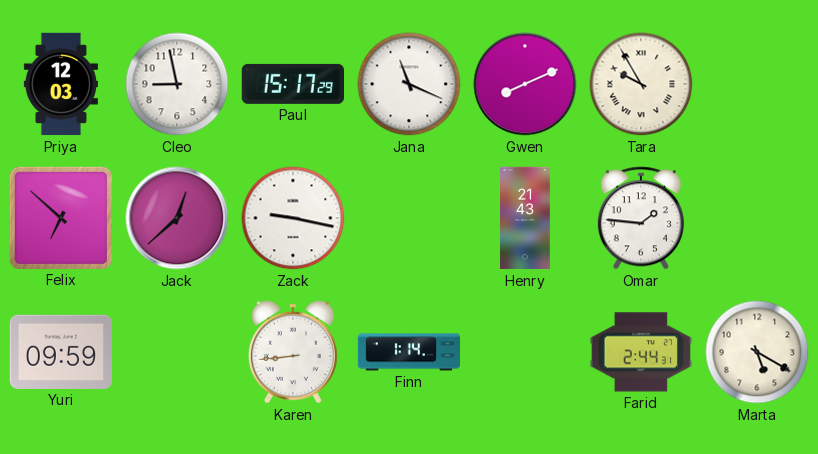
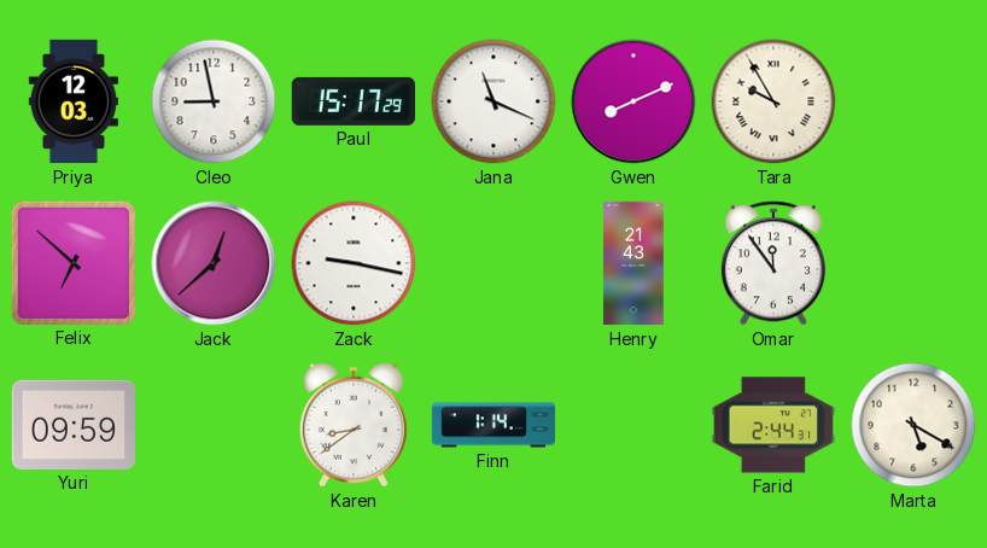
Omar: 1:46 -> 11:54
Karen: 8:44 -> 8:39
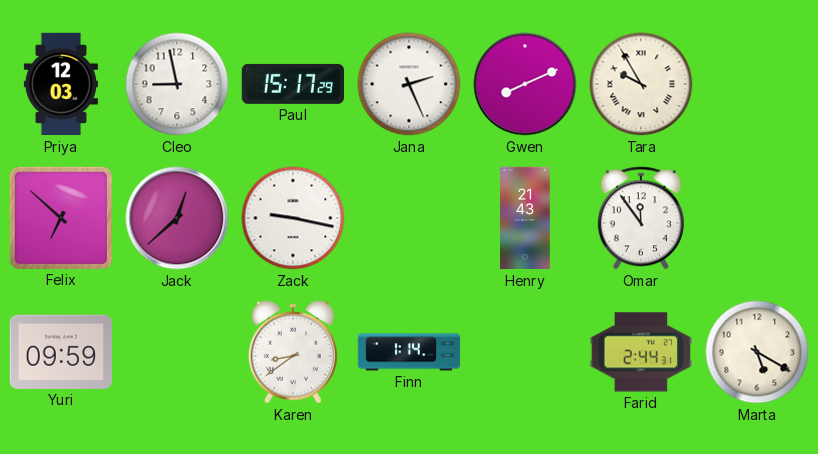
Jana: 11:19 -> 2:26
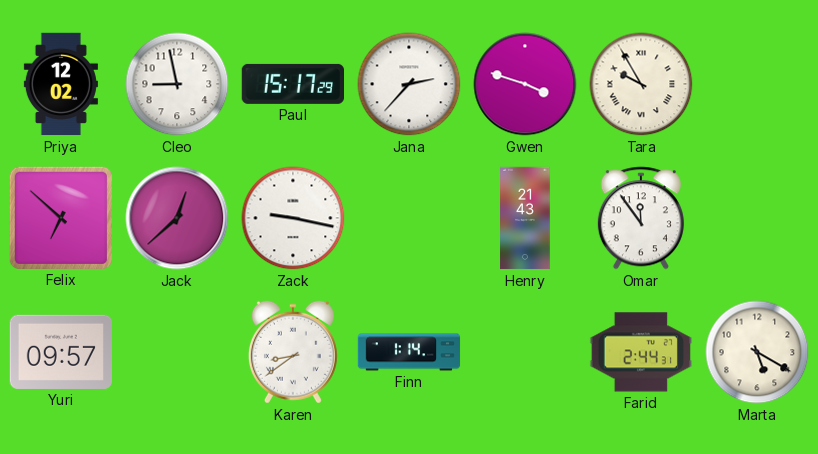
Priya: 12:03 -> 12:02
Jana: 2:26 -> 2:37
Gwen: 8:11 -> 3:48
Yuri: 09:59 -> 09:57
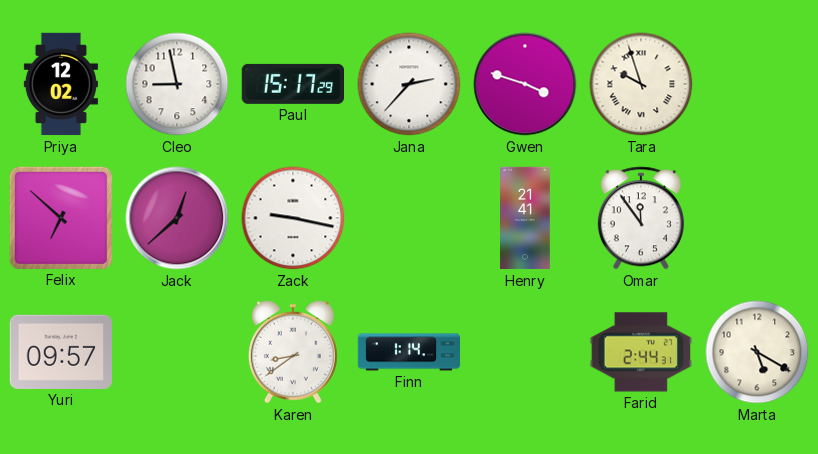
Tara: 9:55 -> 9:57
Henry: 21:43 -> 21:41
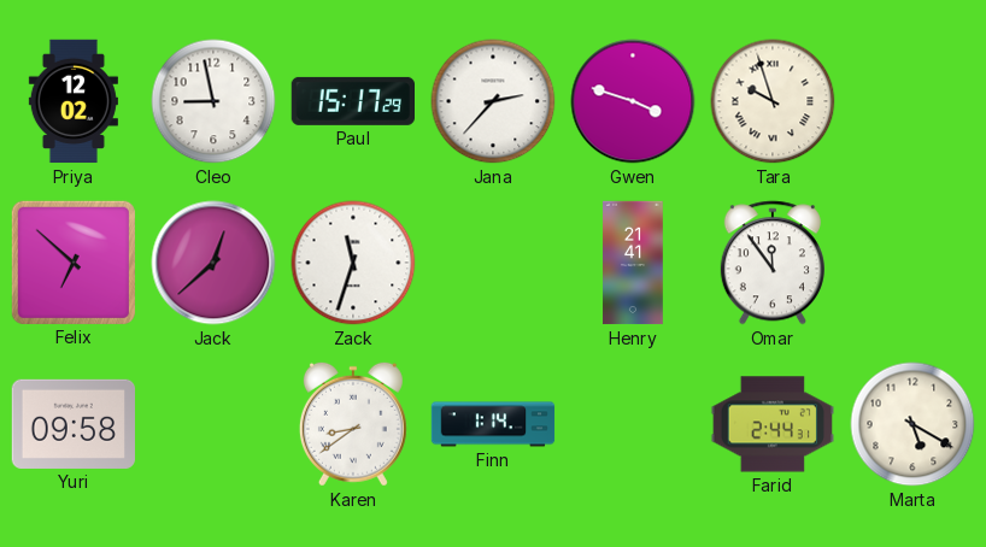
Zack: 9:17 -> 11:33
Yuri: 09:57 -> 09:58
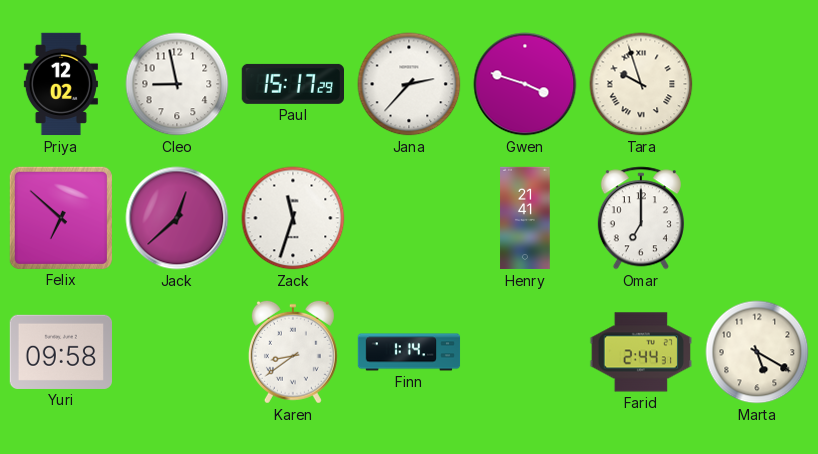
Omar: 11:54 -> 7:00
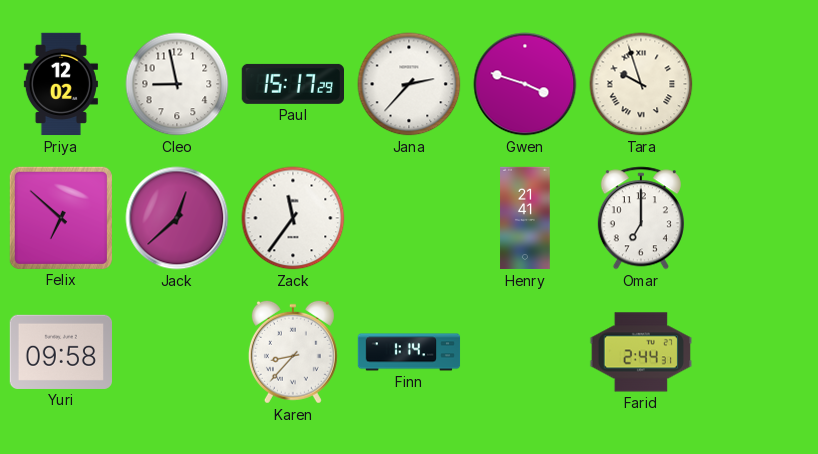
Zack: 11:33 -> 11:36
Karen: 8:39 -> 8:37
Marta: 5:20 -> none
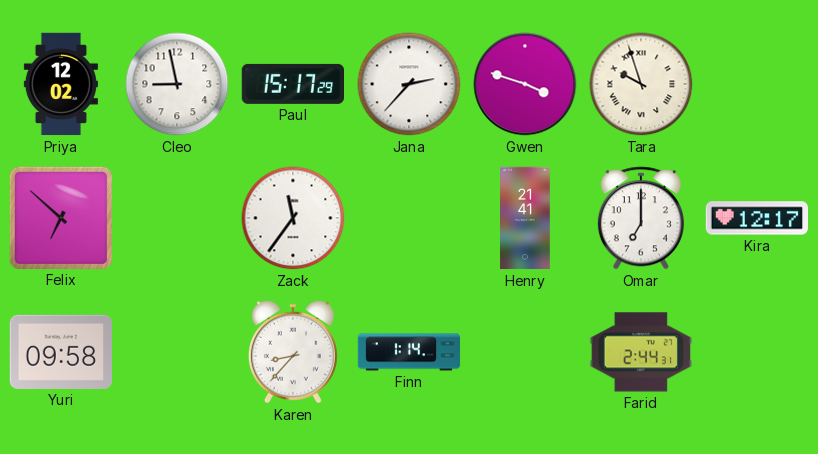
Jack: 12:38 -> none
Kira: none -> 12:17
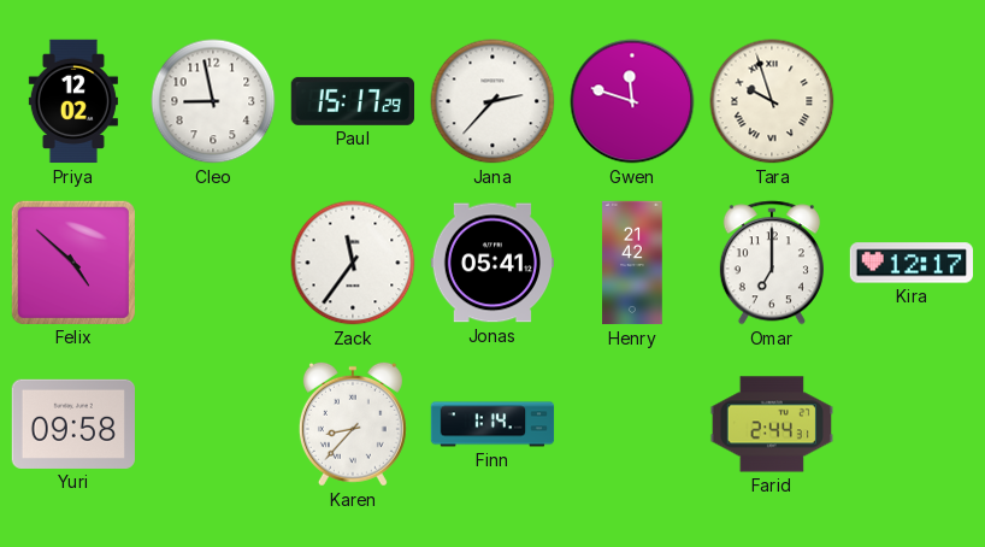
Gwen: 3:48 -> 11:48
Felix: 6:52 -> 4:52
Jonas: none -> 05:41
Henry: 21:41 -> 21:42
